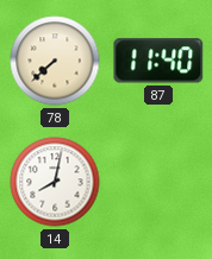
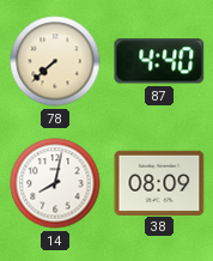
87: 11:40 -> 4:40
38: none -> 08:09
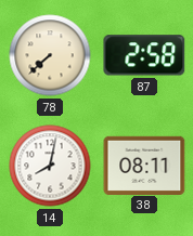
87: 4:40 -> 2:58
38: 08:09 -> 08:11
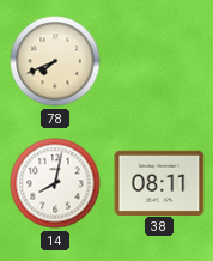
78: 7:38 -> 7:41
87: 2:58 -> none
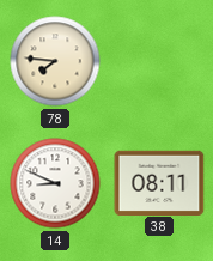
78: 7:41 -> 7:46
14: 8:02 -> 8:49
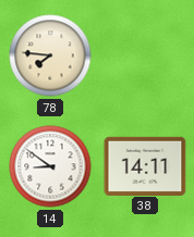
14: 8:49 -> 8:51
38: 08:11 -> 14:11
